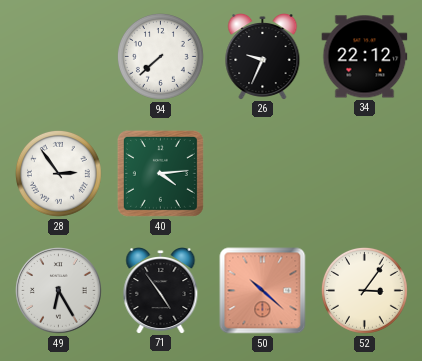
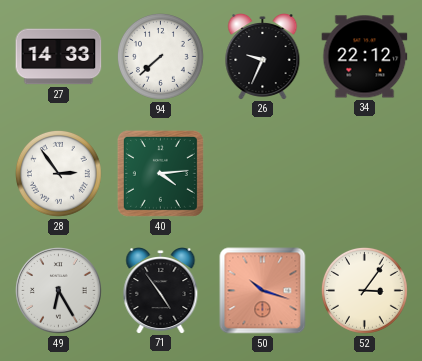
27: none -> 14:33
50: 10:22 -> 10:18
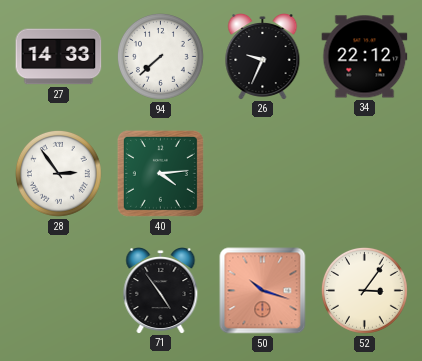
49: 6:25 -> none
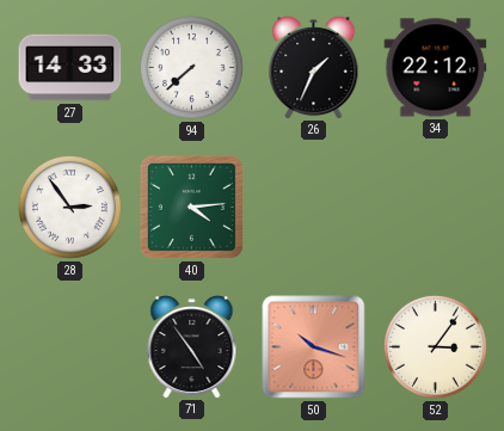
26: 9:34 -> 1:34
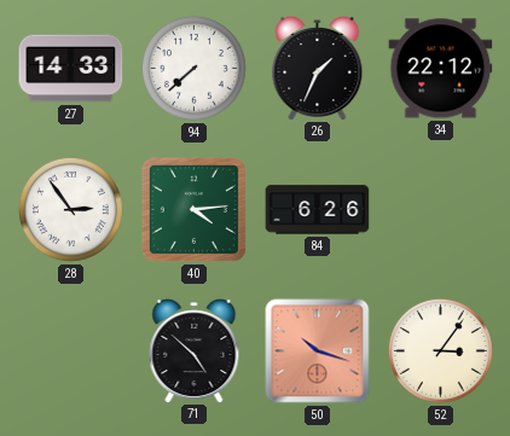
84: none -> 6:26
71: 4:54 -> 4:52
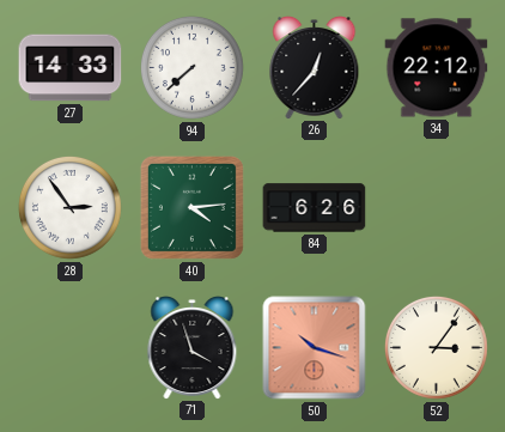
26: 1:34 -> 12:37
71: 4:52 -> 3:57
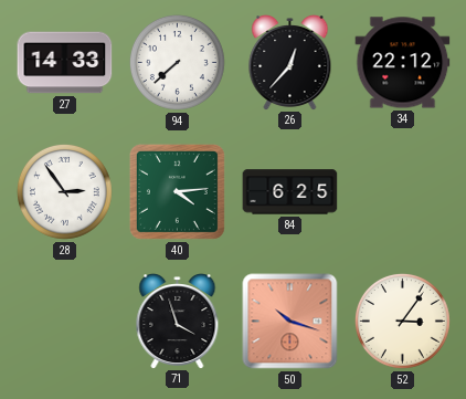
84: 6:26 -> 6:25
